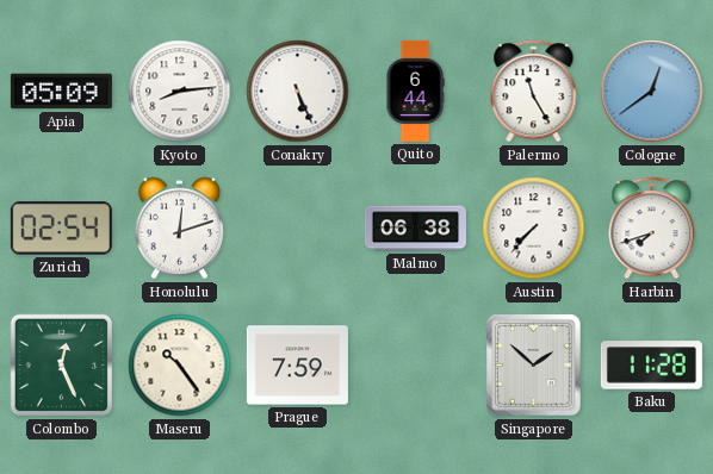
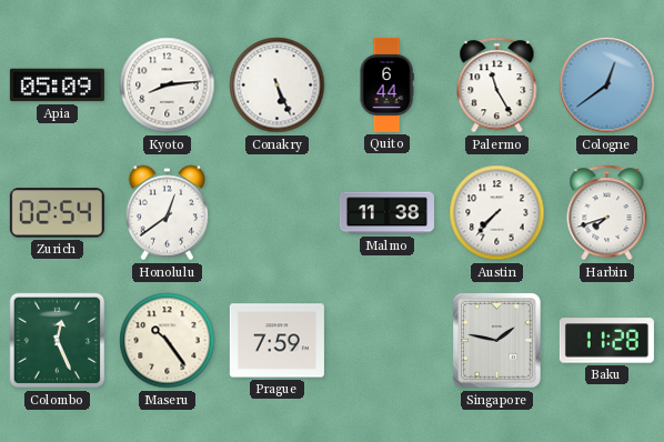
Honolulu: 12:12 -> 12:39
Malmo: 06:38 -> 11:38
Singapore: 1:52 -> 1:47
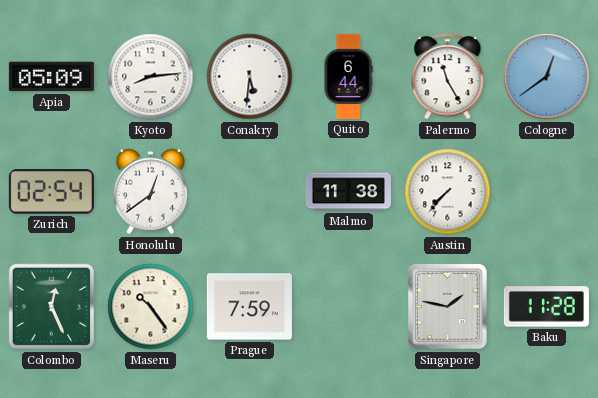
Conakry: 5:26 -> 5:31
Harbin: 7:42 -> none
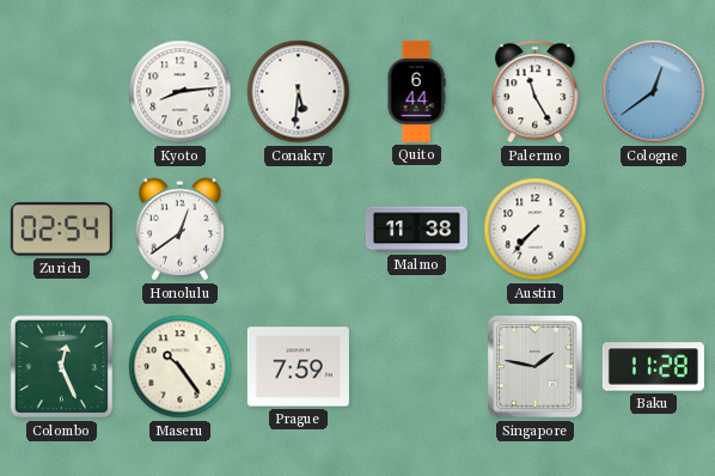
Apia: 05:09 -> none
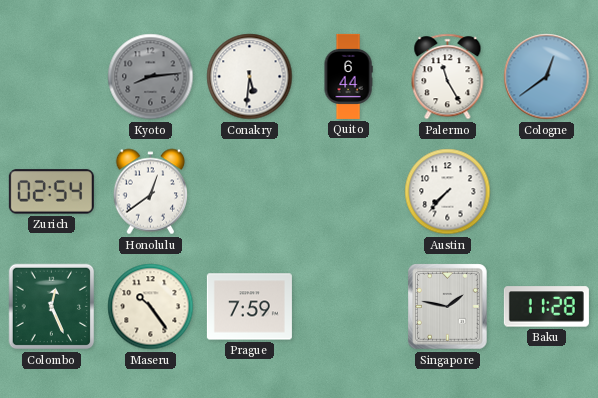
Kyoto dial: white -> grey
Malmo: 11:38 -> none
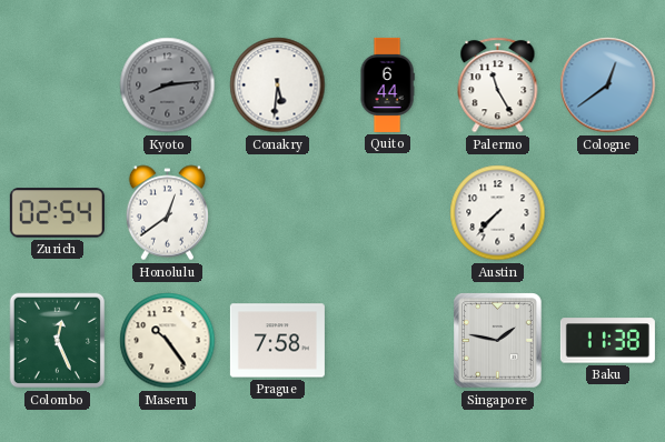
Prague: 7:59 -> 7:58
Baku: 11:28 -> 11:38
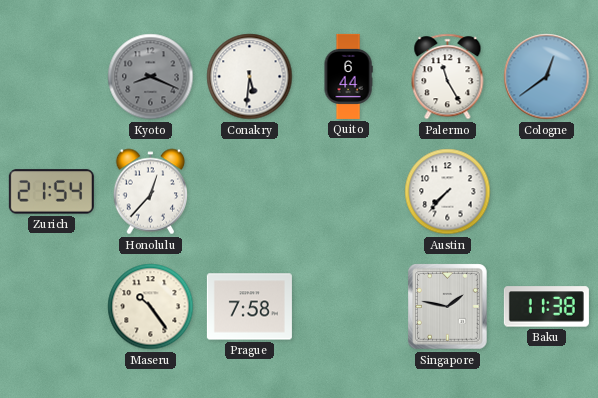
Kyoto: 8:14 -> 8:19
Zurich: 02:54 -> 21:54
Honolulu: 12:39 -> 12:37
Colombo: 12:26 -> none
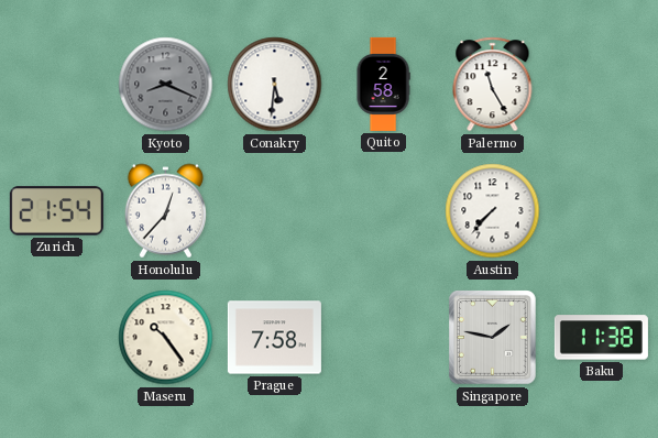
Quito: 6:44 -> 2:58
Cologne: 12:39 -> none
